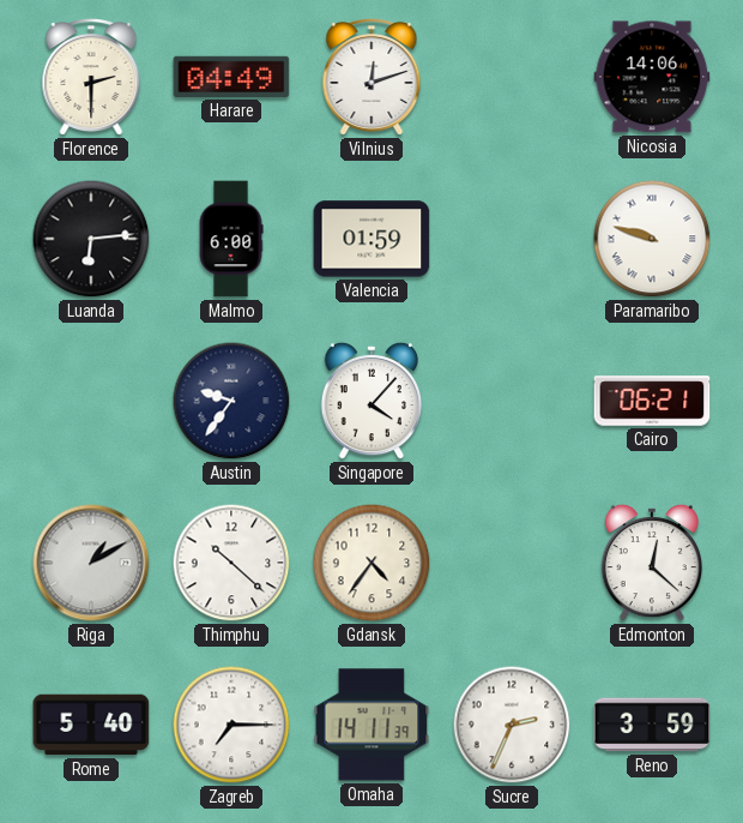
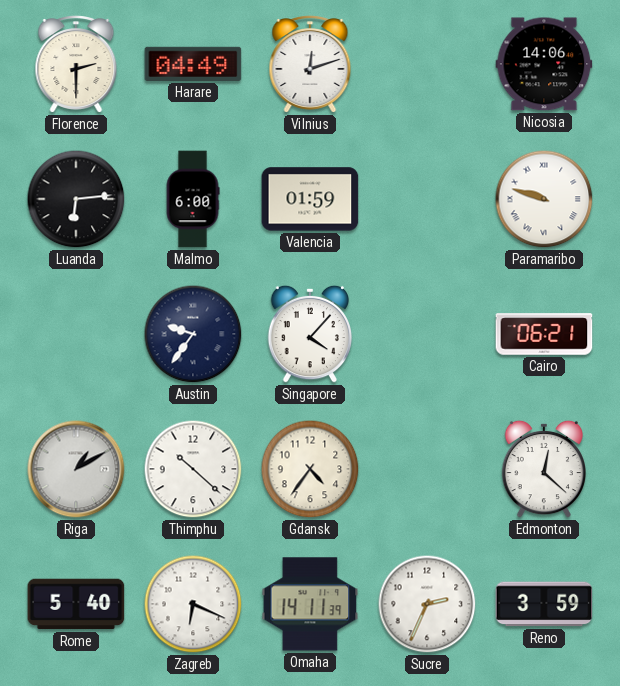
Zagreb: 7:15 -> 6:19
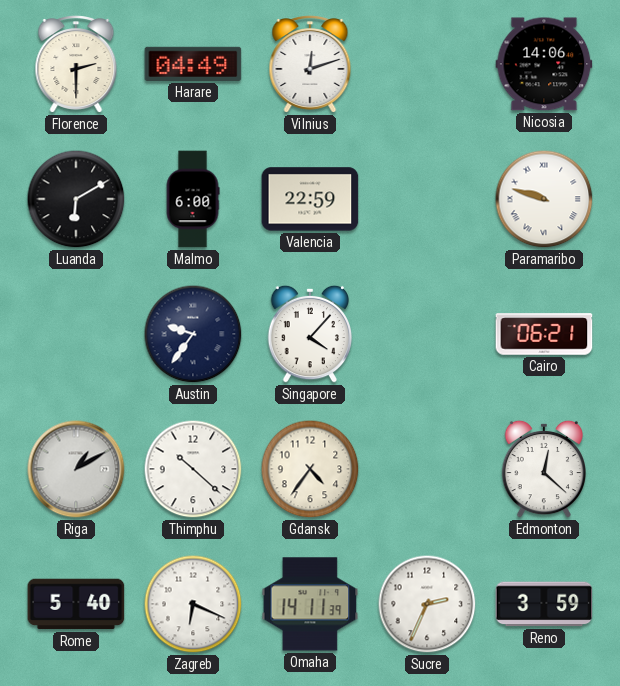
Luanda: 6:14 -> 6:10
Valencia: 01:59 -> 22:59
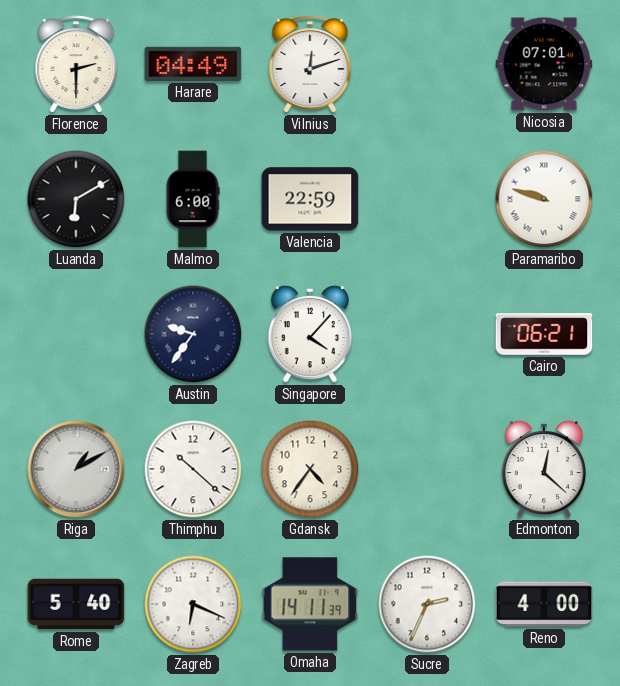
Nicosia: 14:06 -> 07:01
Reno: 3:59 -> 4:00
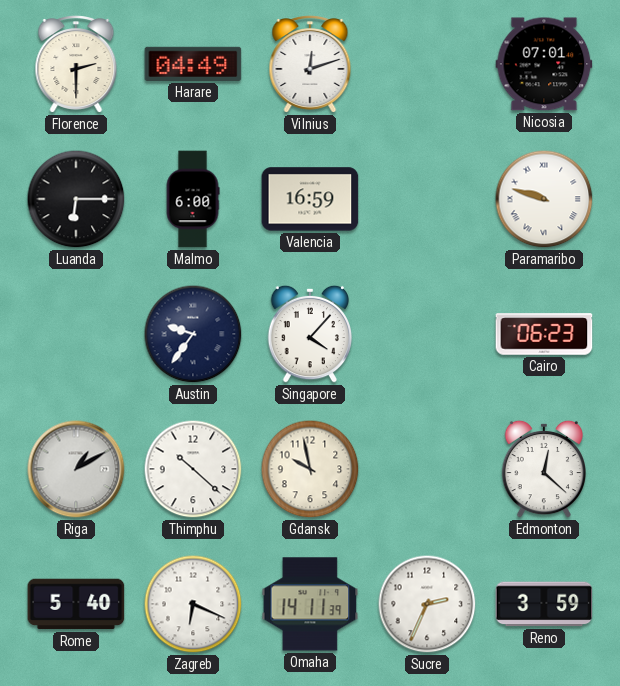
Luanda: 6:10 -> 6:15
Valencia: 22:59 -> 16:59
Cairo: 06:21 -> 06:23
Gdansk: 4:36 -> 9:58
Reno: 4:00 -> 3:59
